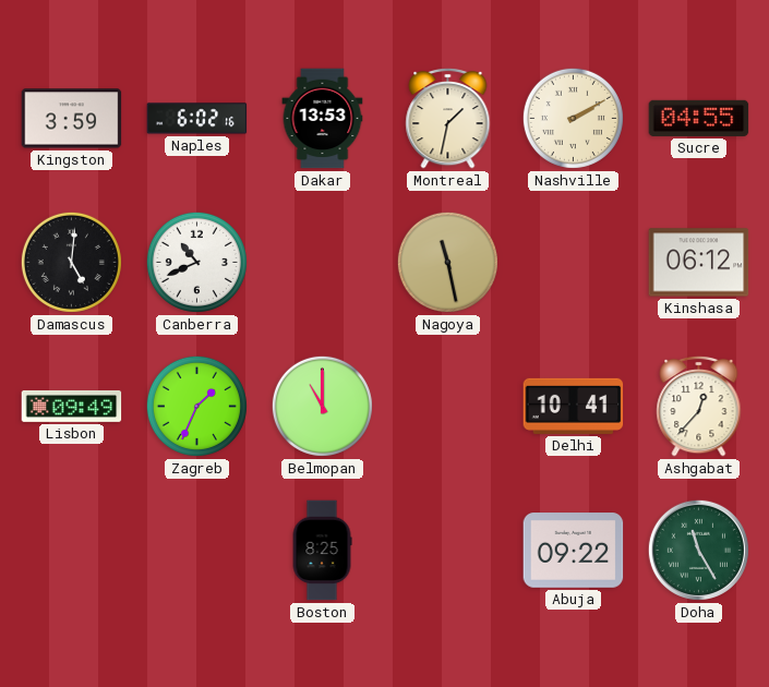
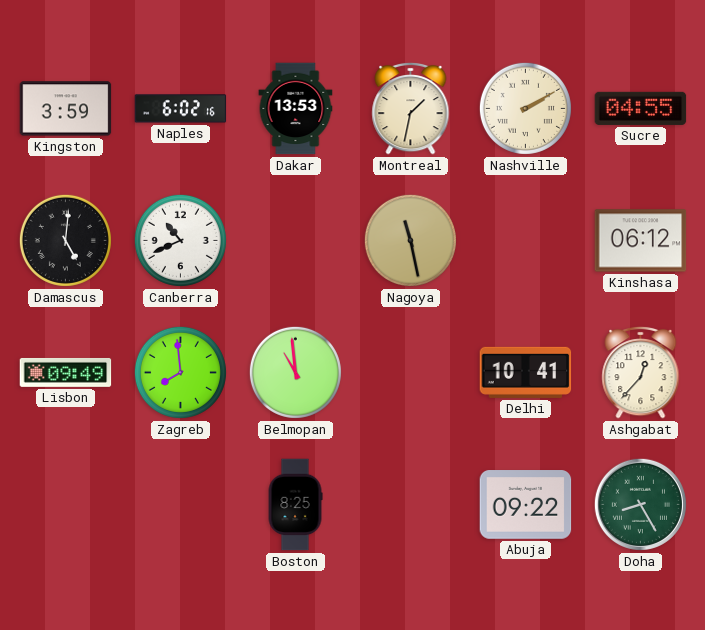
Zagreb: 1:34 -> 7:59
Belmopan: 11:00 -> 10:59
Doha: 11:25 -> 8:25
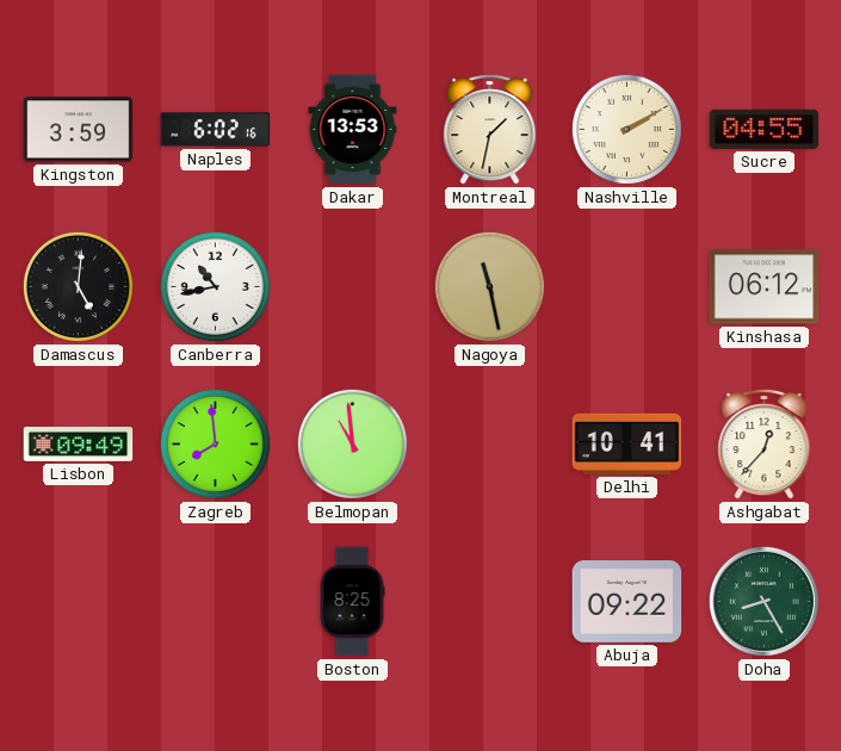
Canberra: 10:41 -> 10:43
